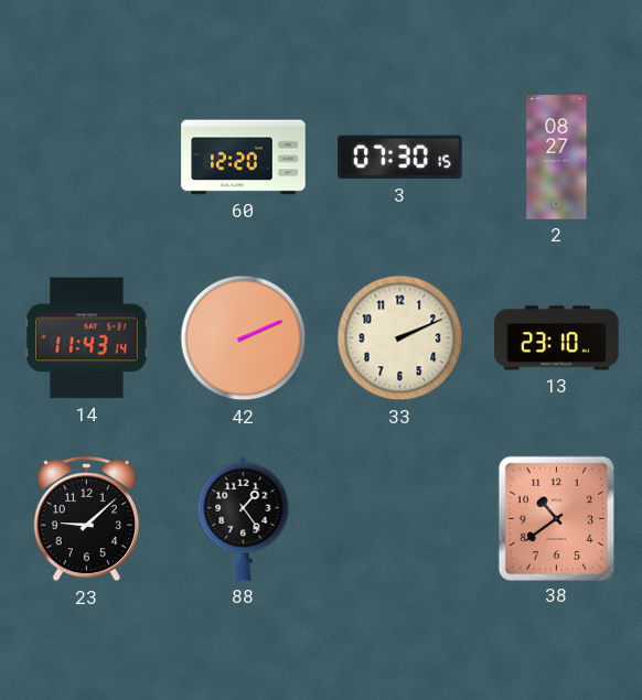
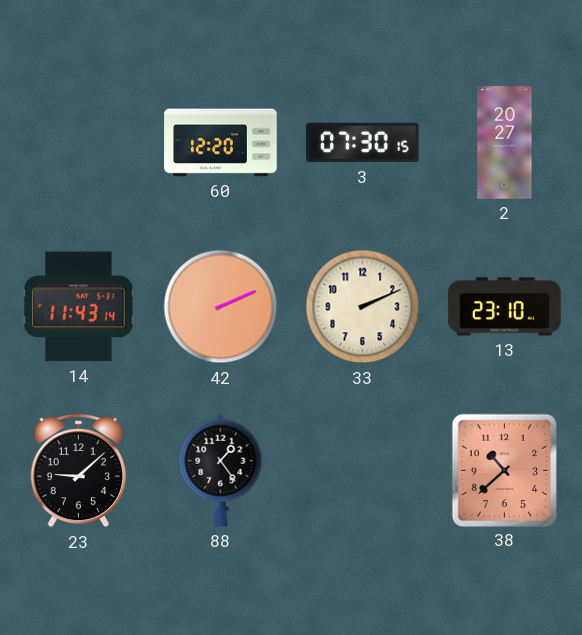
2: 08:27 -> 20:27
38: 10:39 -> 10:38
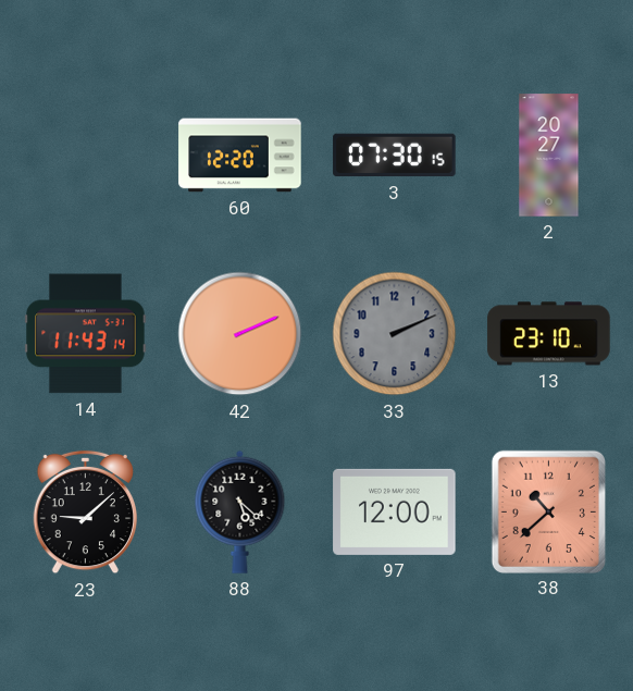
33 dial: cream -> grey
88: 1:24 -> 5:22
97: none -> 12:00
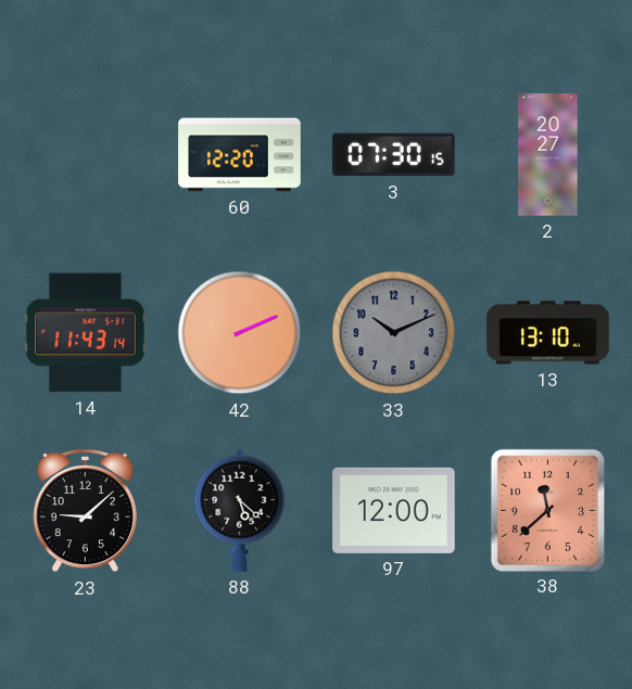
33: 2:11 -> 10:11
13: 23:10 -> 13:10
38: 10:38 -> 11:38
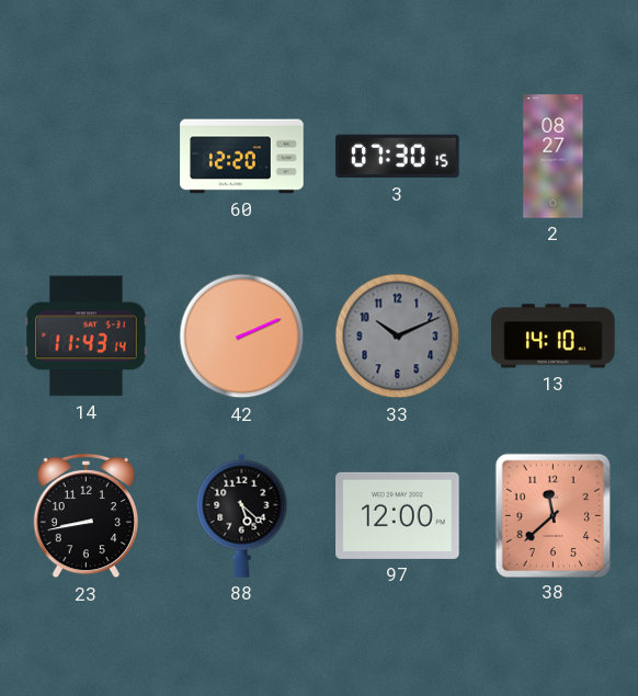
2: 20:27 -> 08:27
13: 13:10 -> 14:10
23: 9:08 -> 8:43
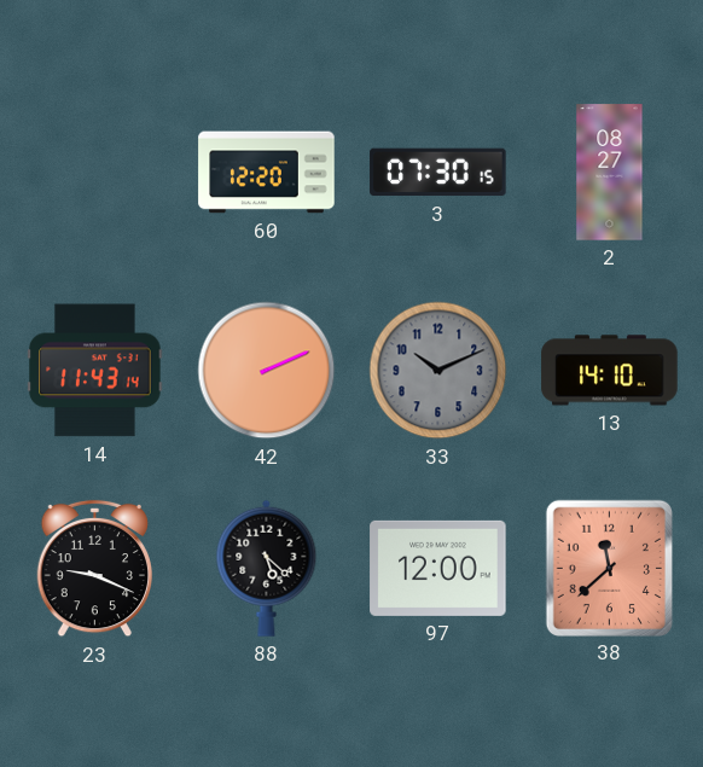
23: 8:43 -> 9:19
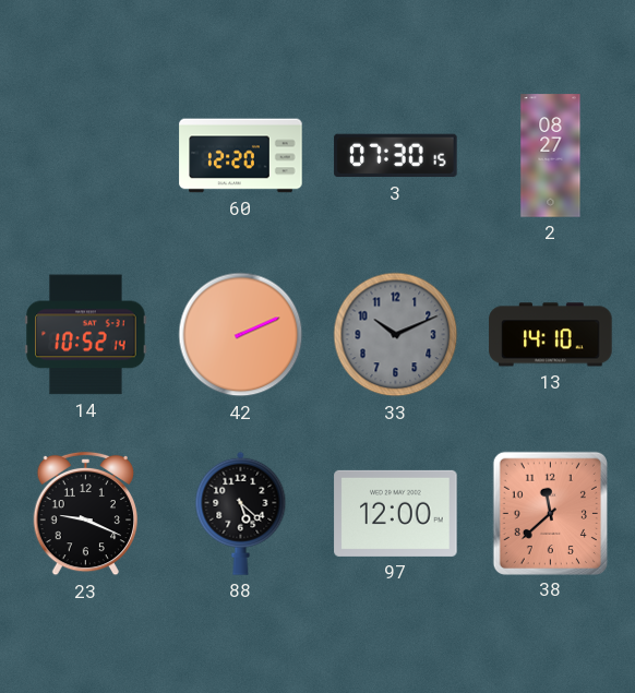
14: 11:43 -> 10:52
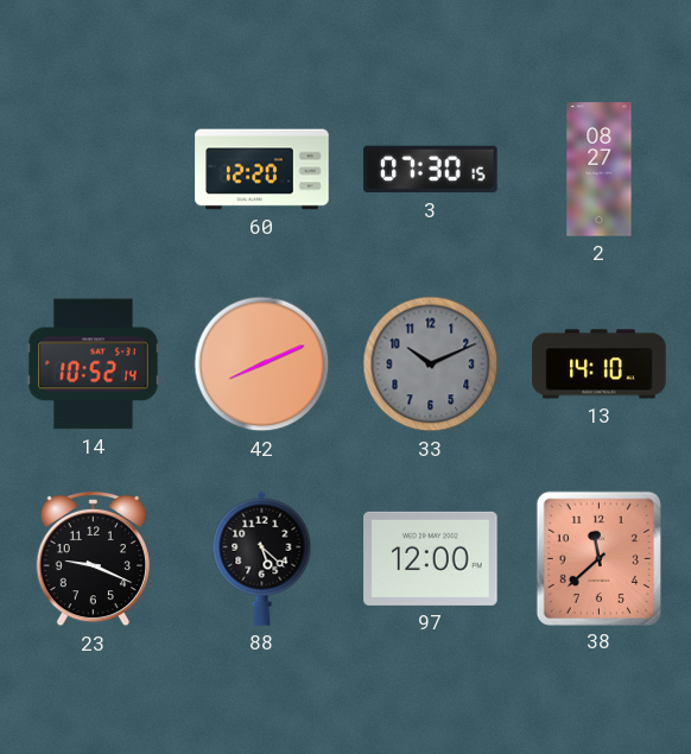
42: 2:11 -> 8:11
